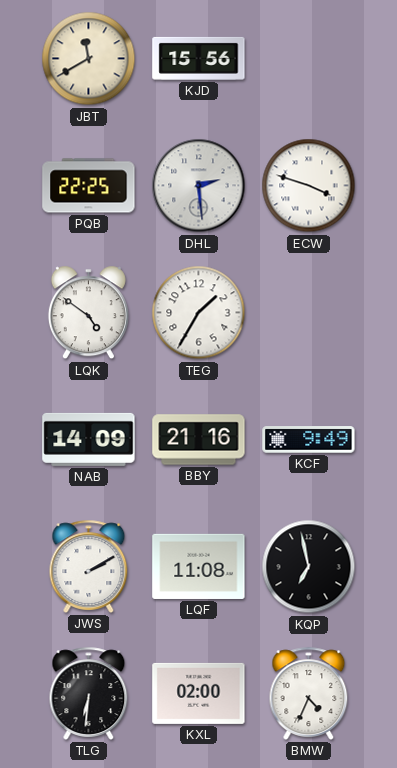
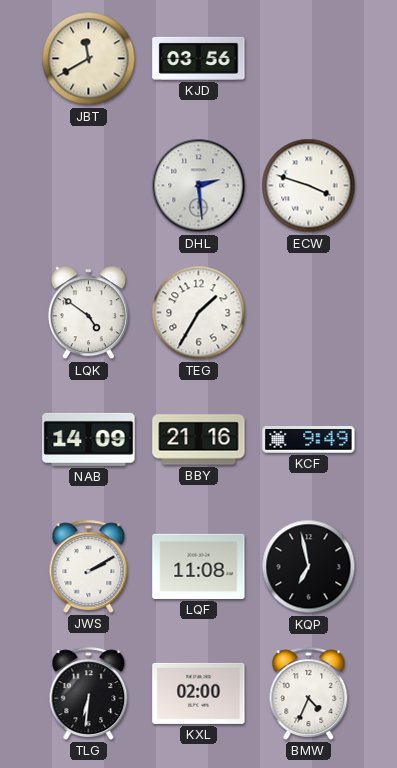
KJD: 15:56 -> 03:56
PQB: 22:25 -> none
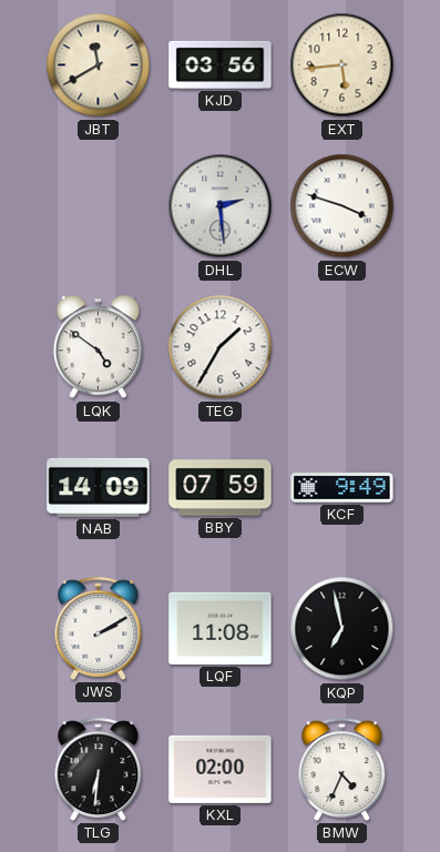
EXT: none -> 5:44
BBY: 21:16 -> 07:59
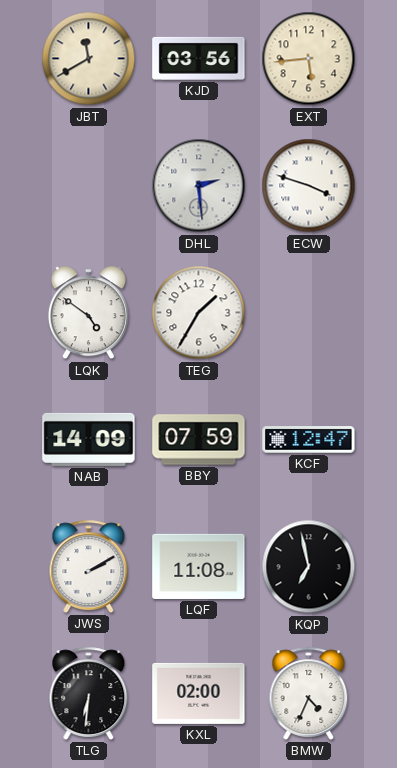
KCF: 9:49 -> 12:47
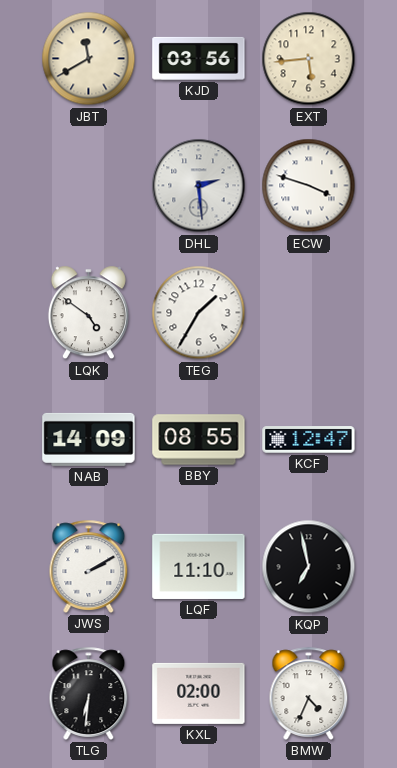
BBY: 07:59 -> 08:55
LQF: 11:08 -> 11:10
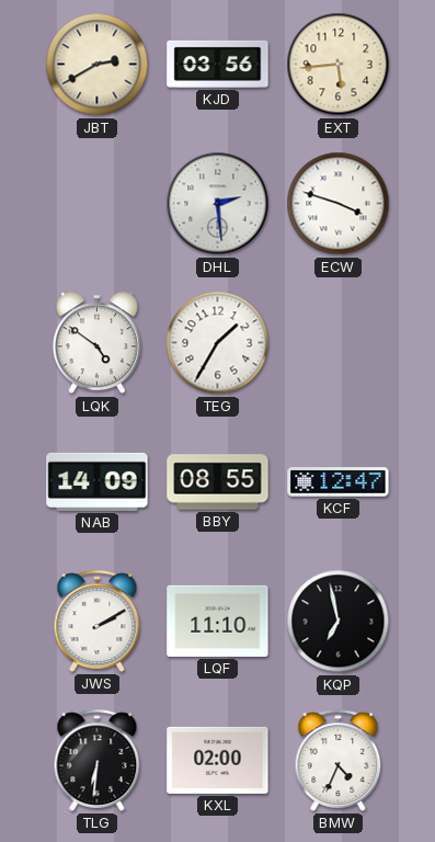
JBT: 11:40 -> 2:40
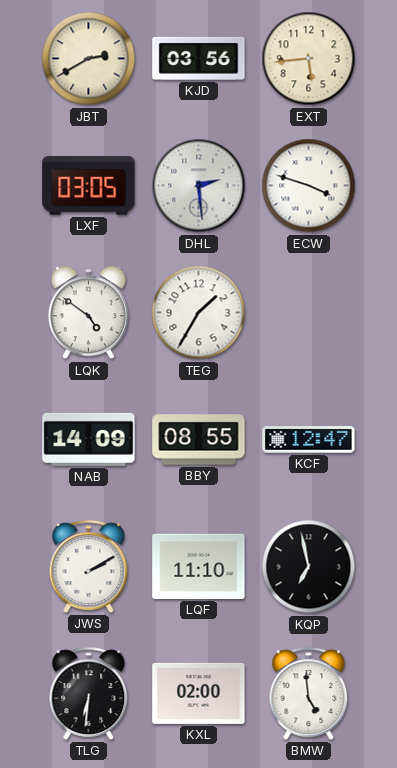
LXF: none -> 03:05
BMW: 4:34 -> 4:59
